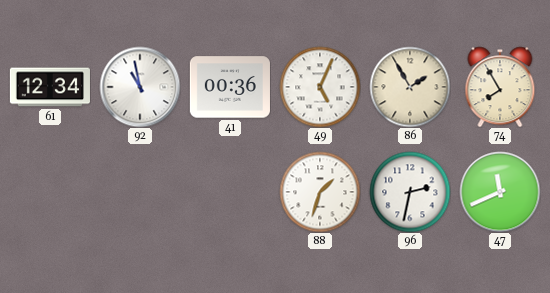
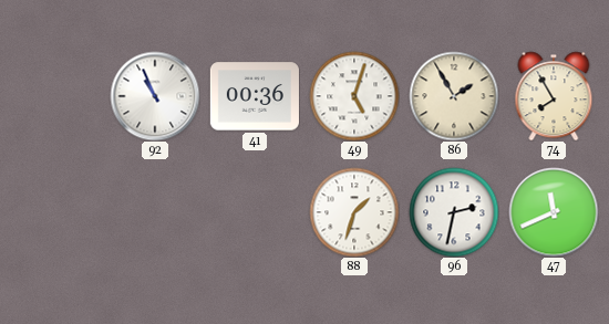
61: 12:34 -> none
92: 10:58 -> 10:56
49: 5:04 -> 5:03
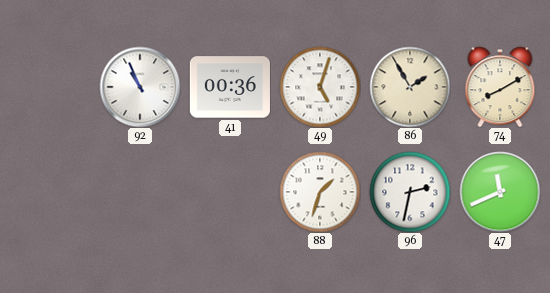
74: 7:55 -> 8:10
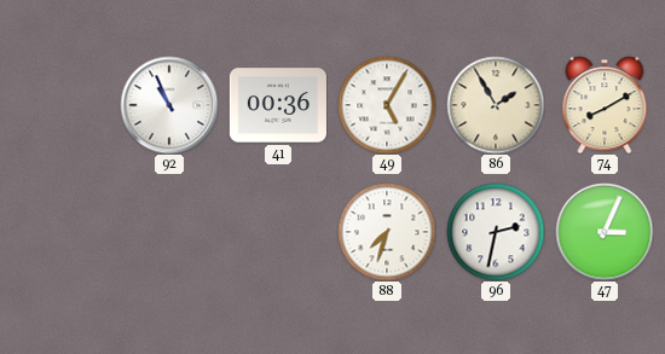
49: 5:03 -> 5:05
88: 1:33 -> 7:33
47: 11:41 -> 3:04
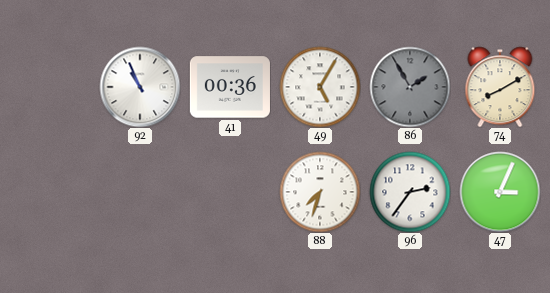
86 dial: cream -> grey
96: 2:32 -> 2:36
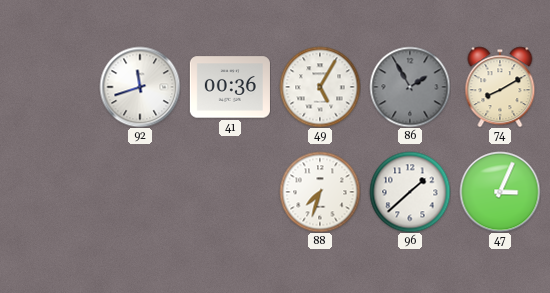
92: 10:56 -> 11:42
96: 2:36 -> 1:38
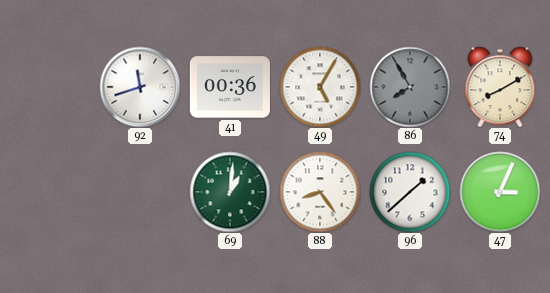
86: 1:55 -> 7:55
69: none -> 1:01
88: 7:33 -> 8:24
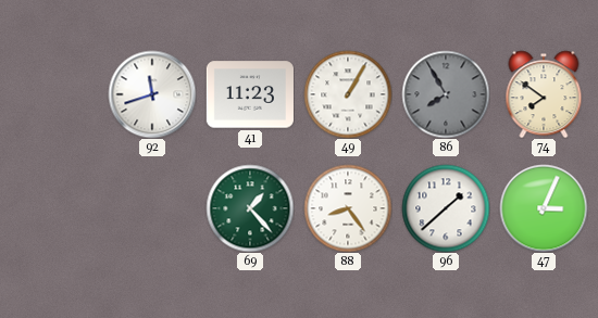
41: 00:36 -> 11:23
49: 5:05 -> 1:05
74: 8:10 -> 7:51
69: 1:01 -> 1:23
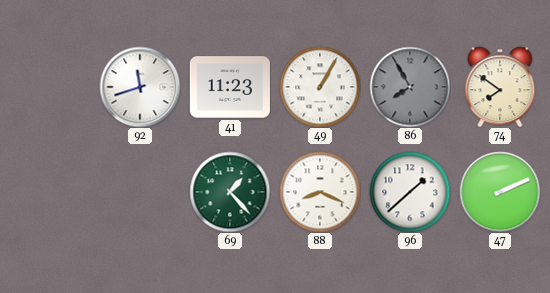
88: 8:24 -> 8:19
47: 3:04 -> 2:11
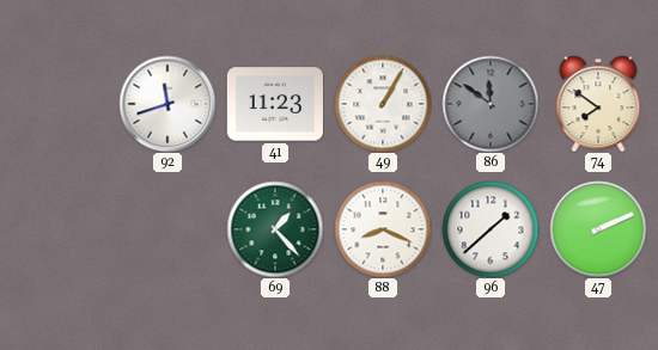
86: 7:55 -> 11:51
